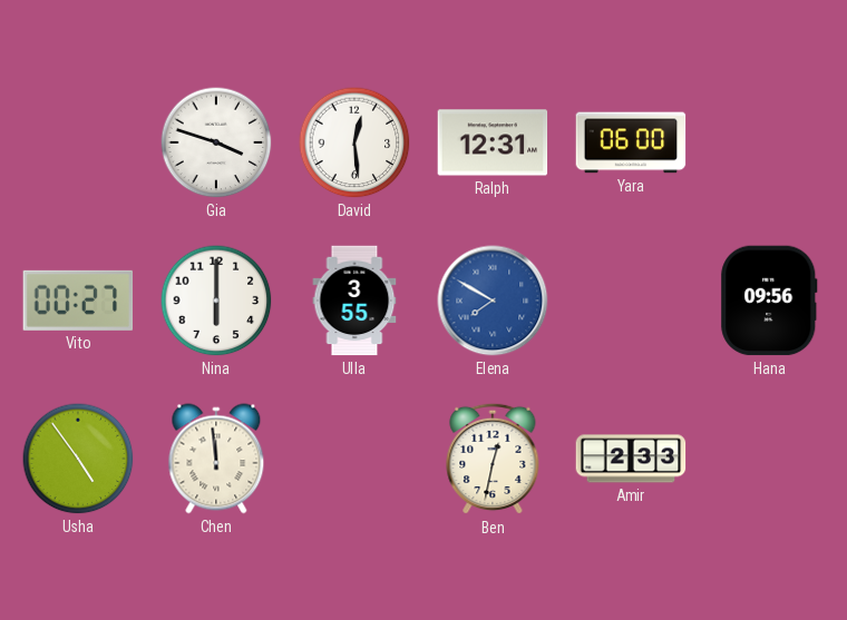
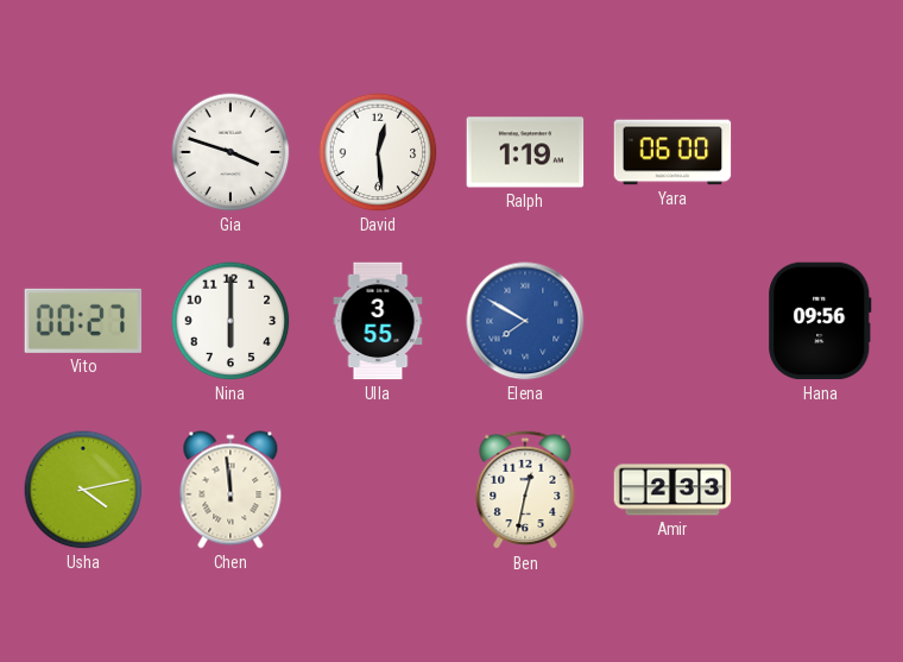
Ralph: 12:31 -> 1:19
Usha: 4:54 -> 4:13
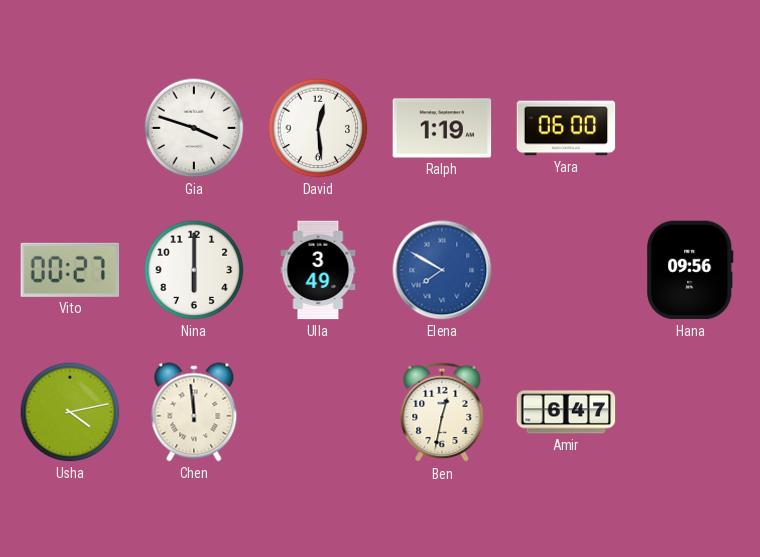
Ulla: 3:55 -> 3:49
Amir: 2:33 -> 6:47
